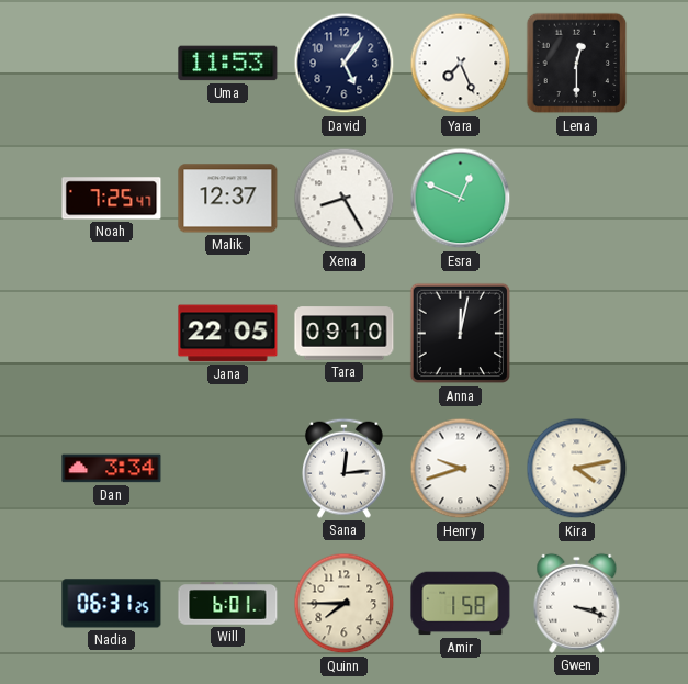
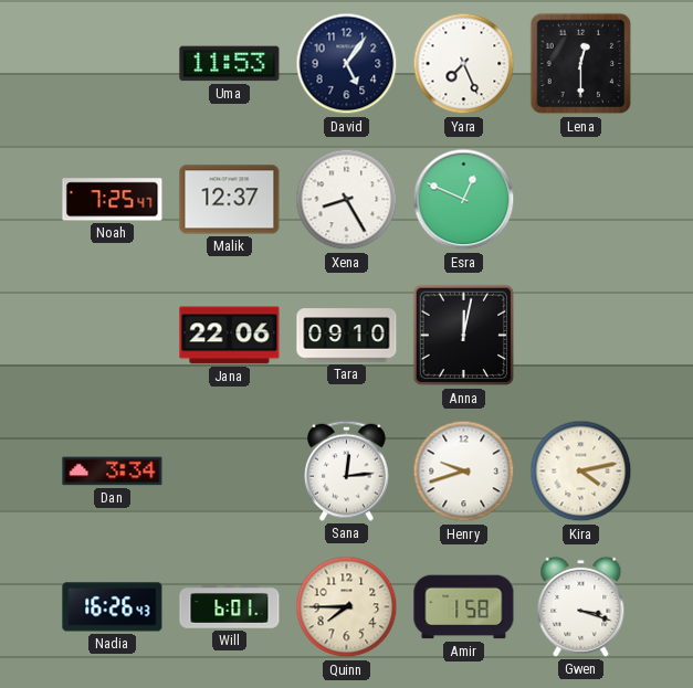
Jana: 22:05 -> 22:06
Nadia: 06:31 -> 16:26
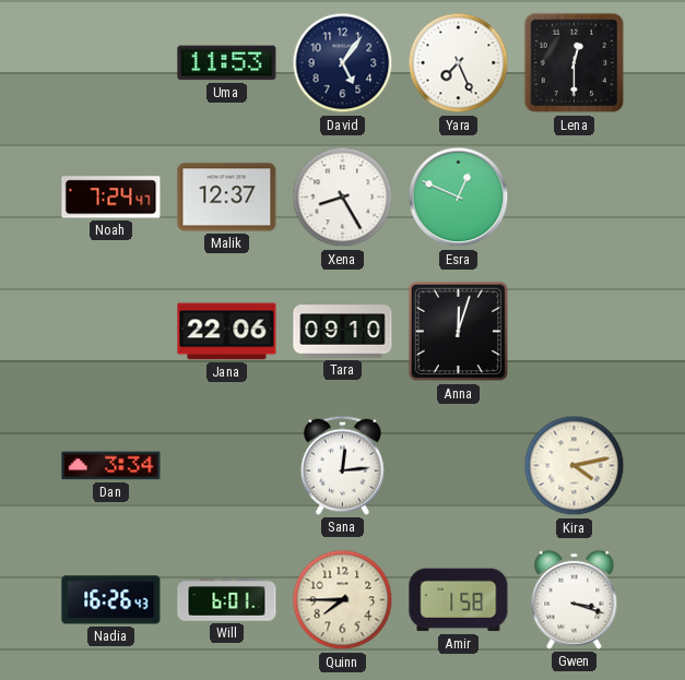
Noah: 7:25 -> 7:24
Anna: 12:02 -> 12:03
Henry: 9:42 -> none
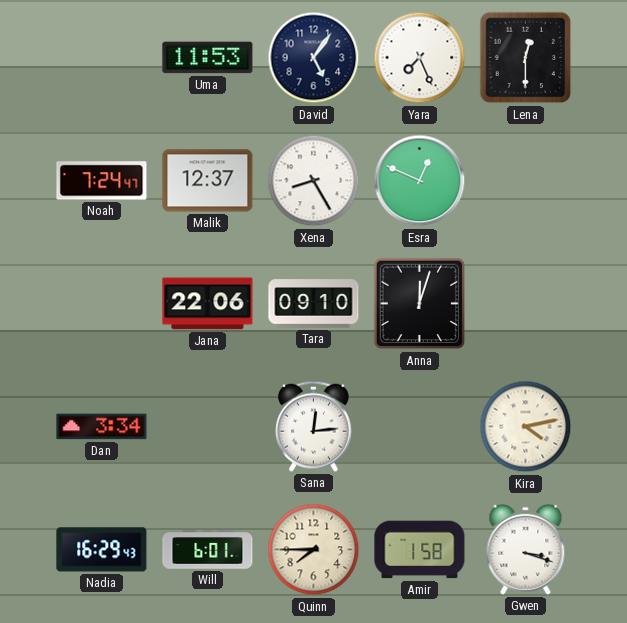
Nadia: 16:26 -> 16:29
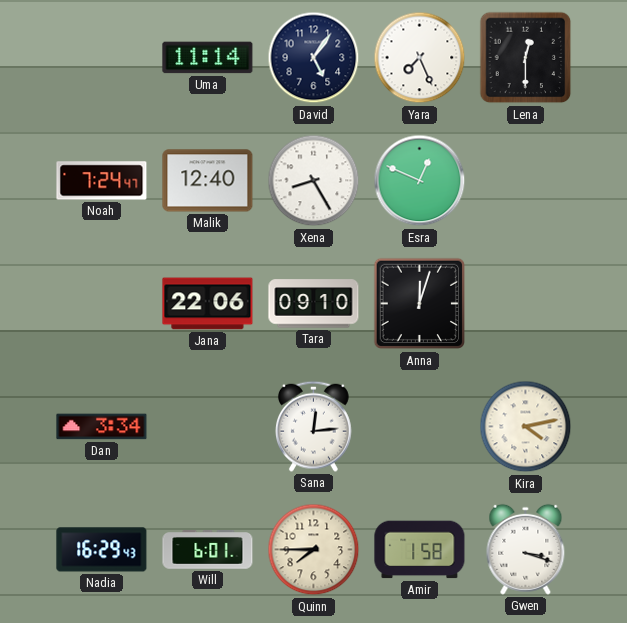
Uma: 11:53 -> 11:14
Malik: 12:37 -> 12:40
